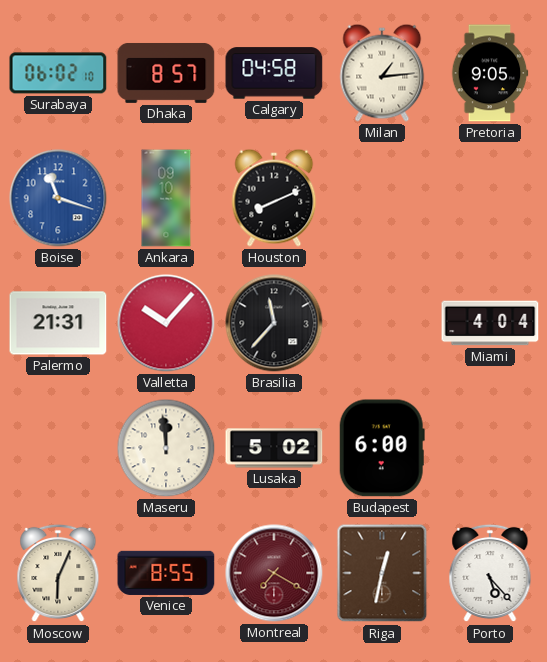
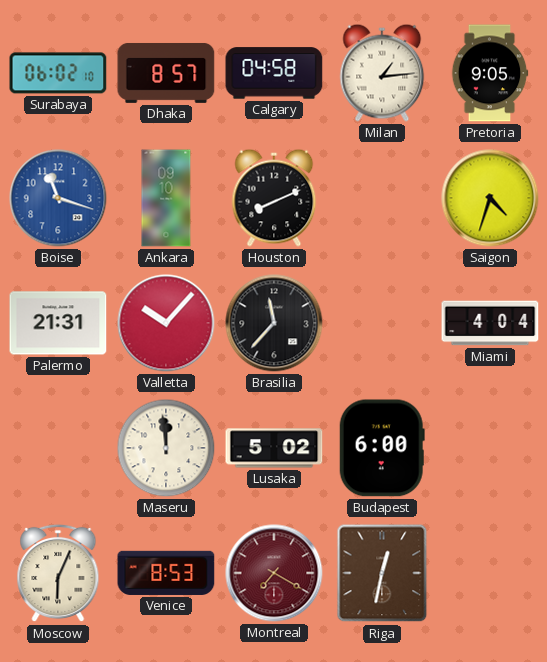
Saigon: none -> 4:33
Venice: 8:55 -> 8:53
Porto: 5:23 -> none
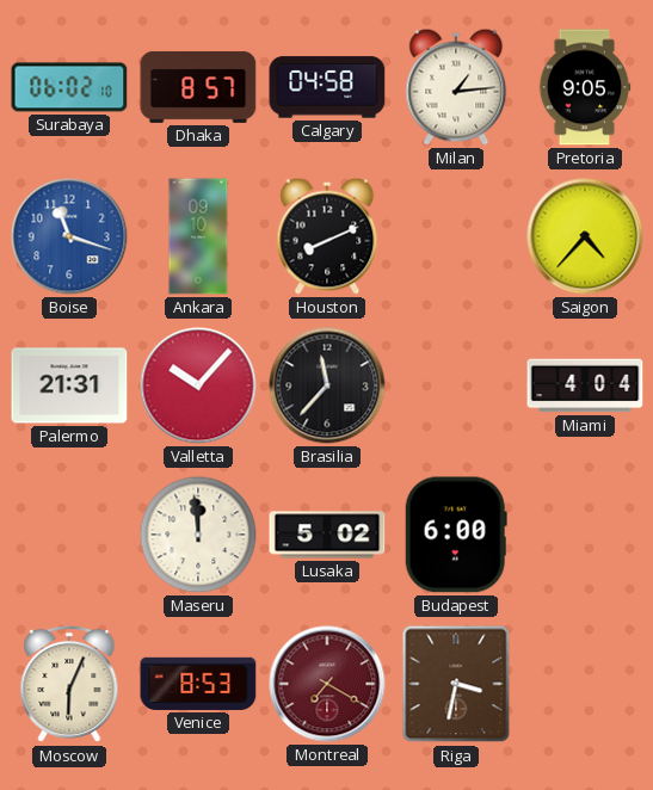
Saigon: 4:33 -> 4:37
Riga: 12:32 -> 3:32
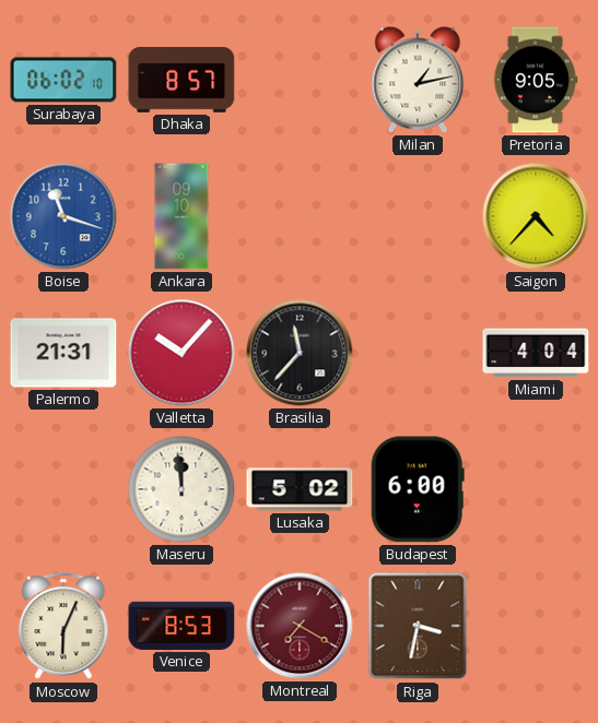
Calgary: 04:58 -> none
Milan: 1:14 -> 1:13
Houston: 8:11 -> none
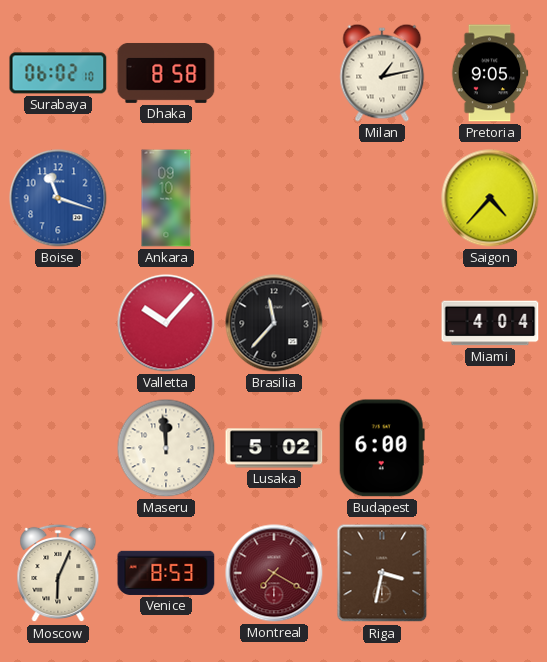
Dhaka: 8:57 -> 8:58
Palermo: 21:31 -> none
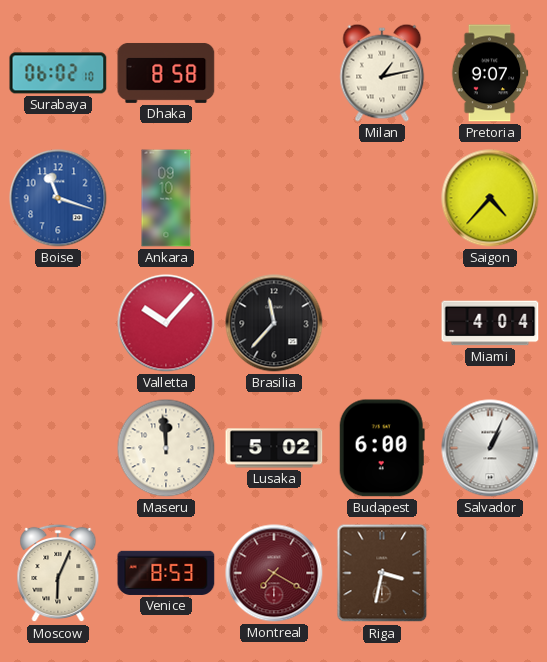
Pretoria: 9:05 -> 9:07
Salvador: none -> 1:04
